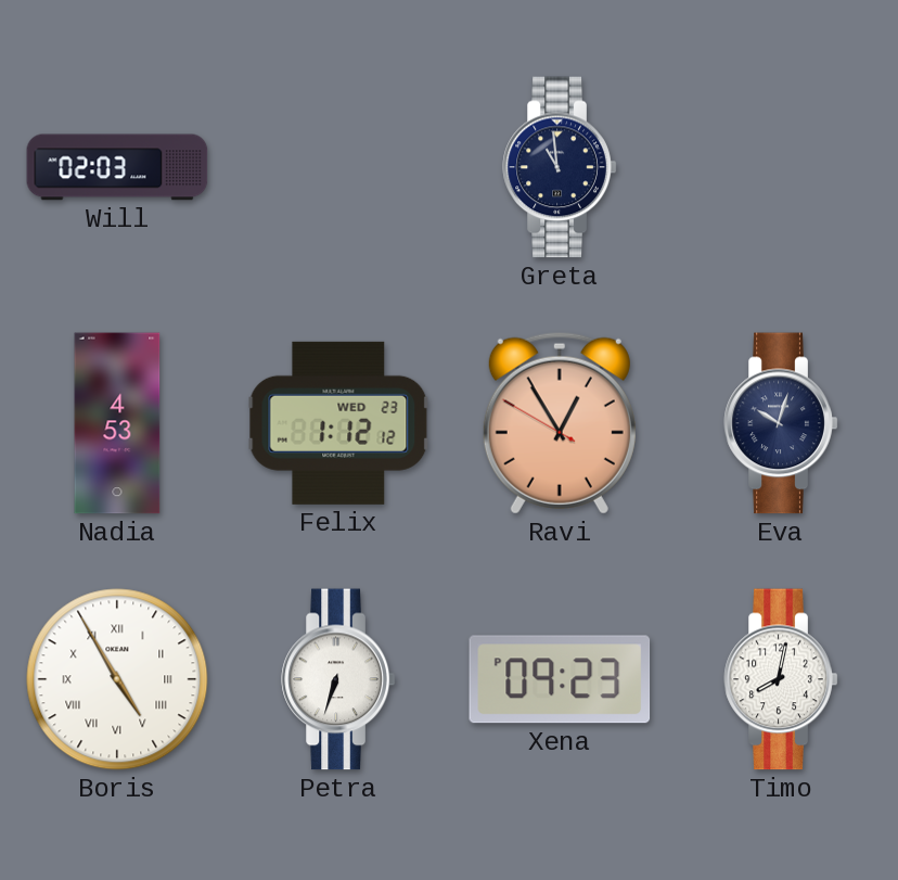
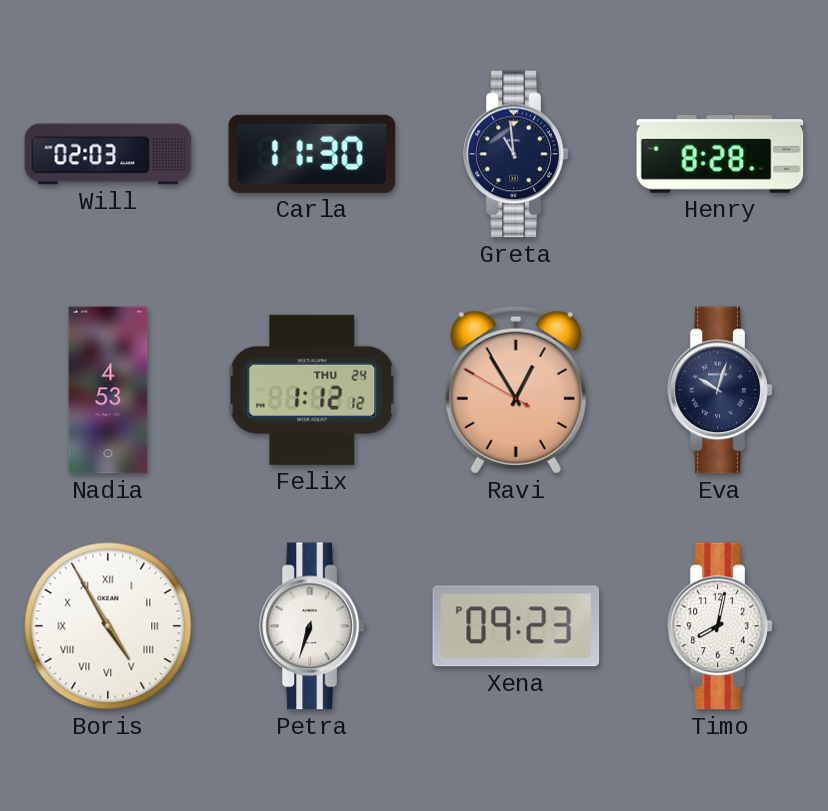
Carla: none -> 11:30
Henry: none -> 8:28
Felix date: WED 23 -> THU 24
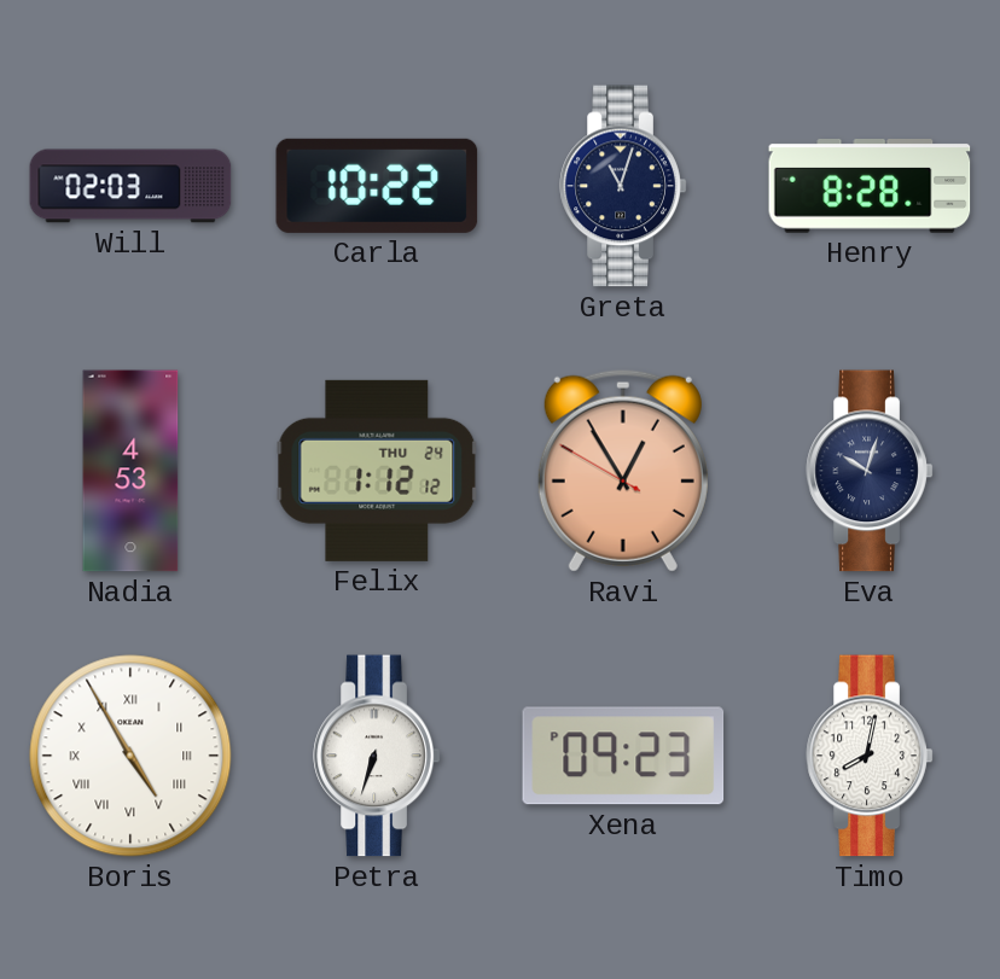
Carla: 11:30 -> 10:22
Greta: 10:59 -> 11:03
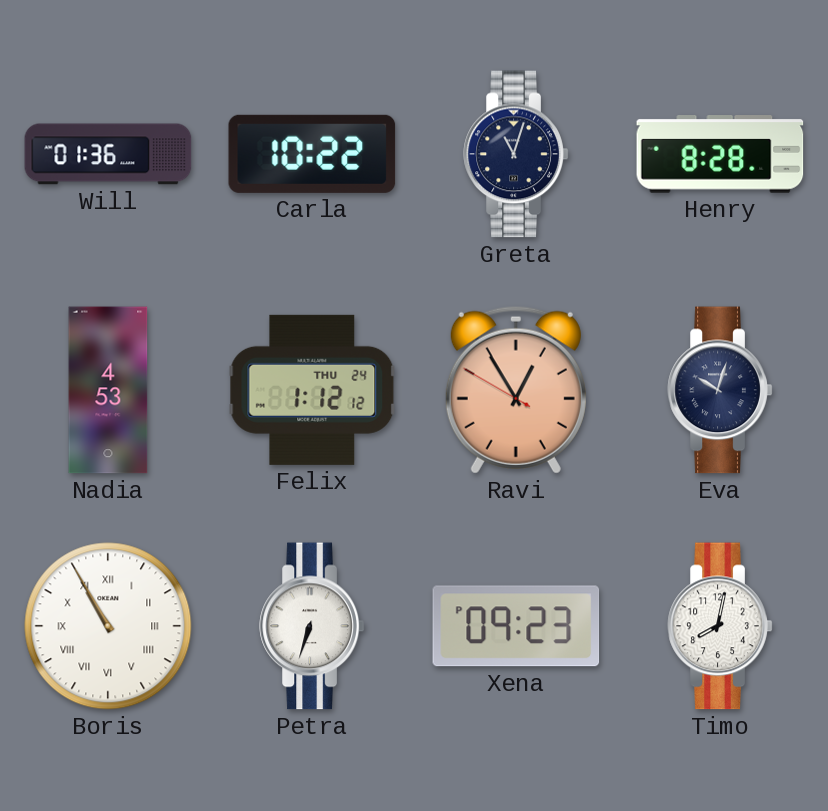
Will: 02:03 -> 01:36
Boris: 4:55 -> 10:55
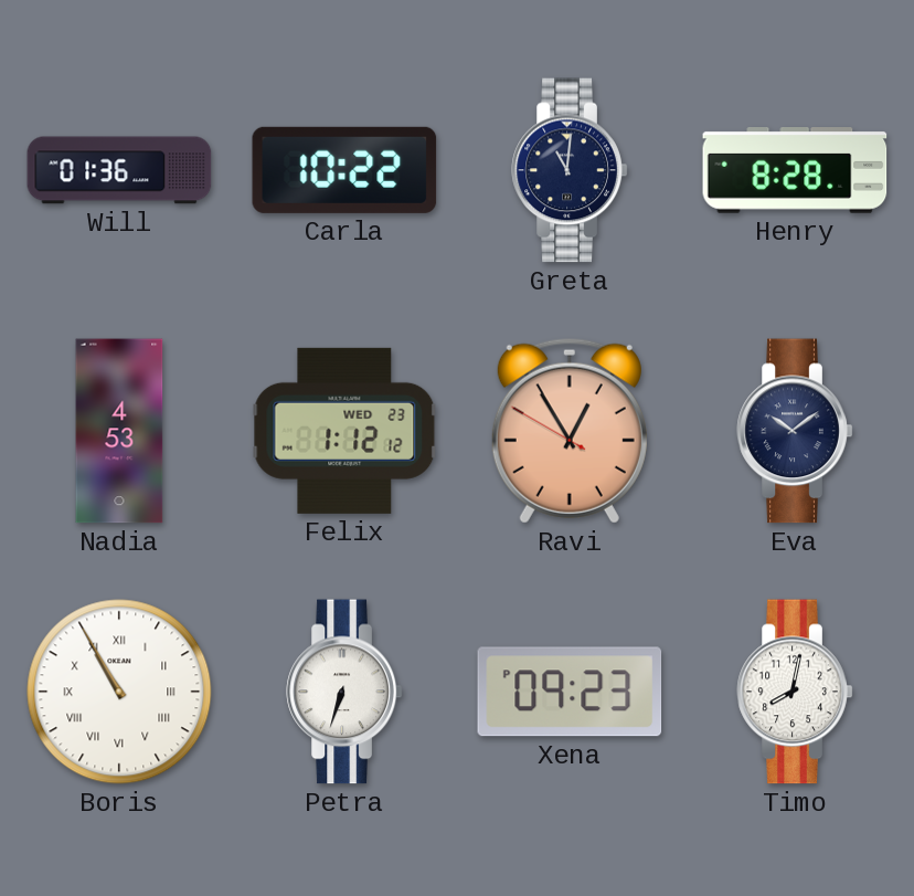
Greta: 11:03 -> 11:01
Felix date: THU 24 -> WED 23
Eva: 10:03 -> 10:09
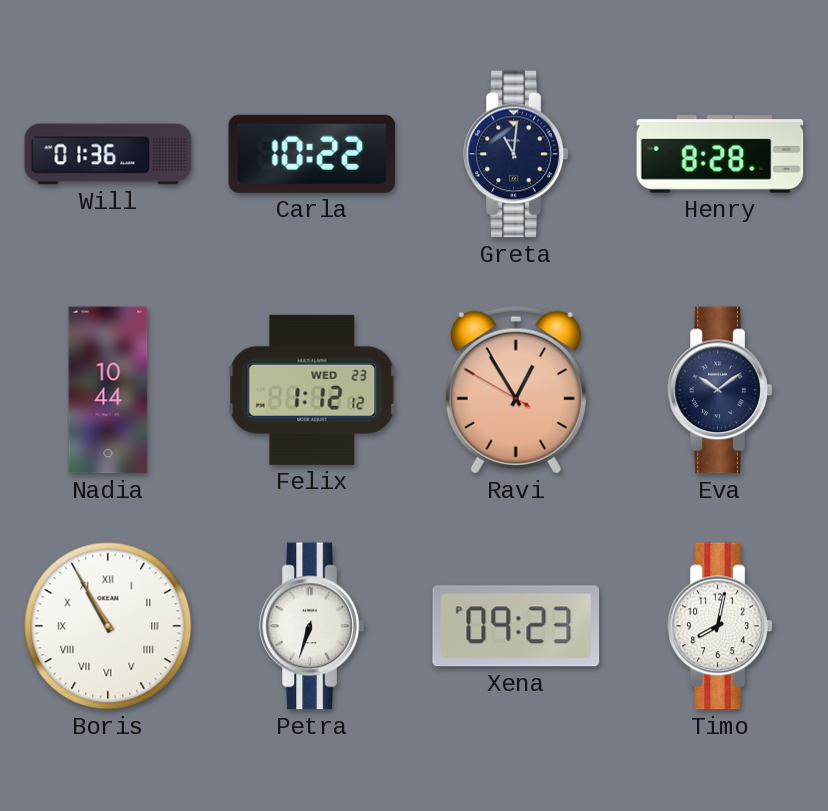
Nadia: 4:53 -> 10:44
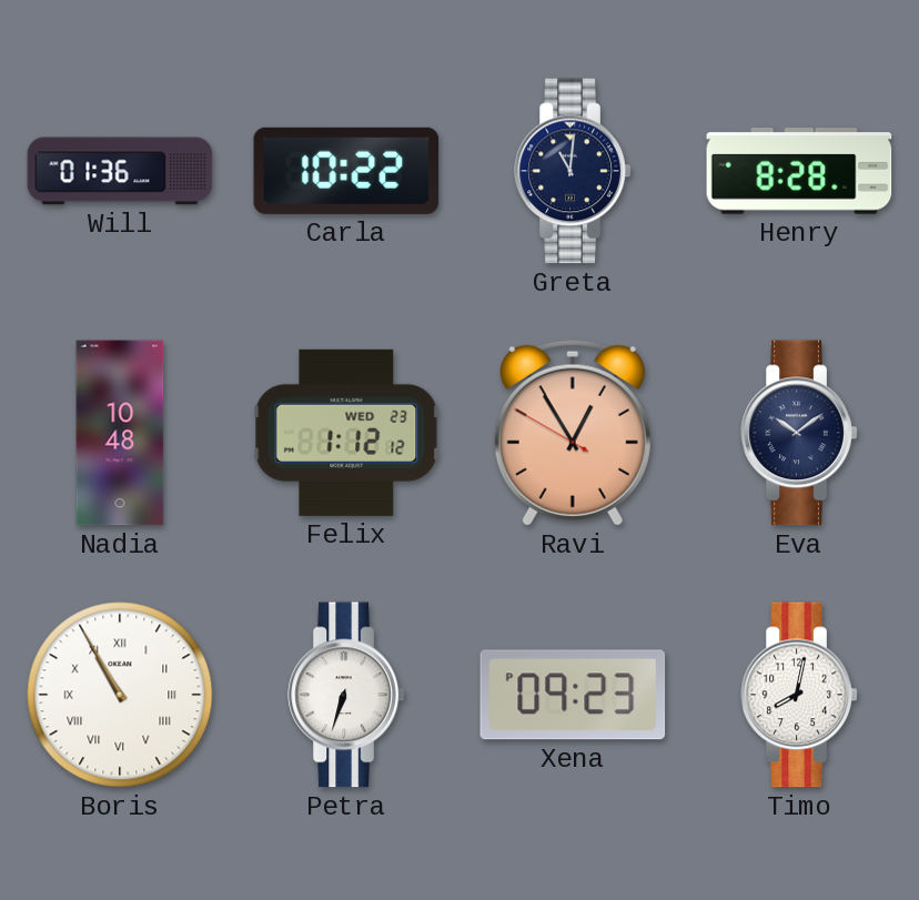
Nadia: 10:44 -> 10:48
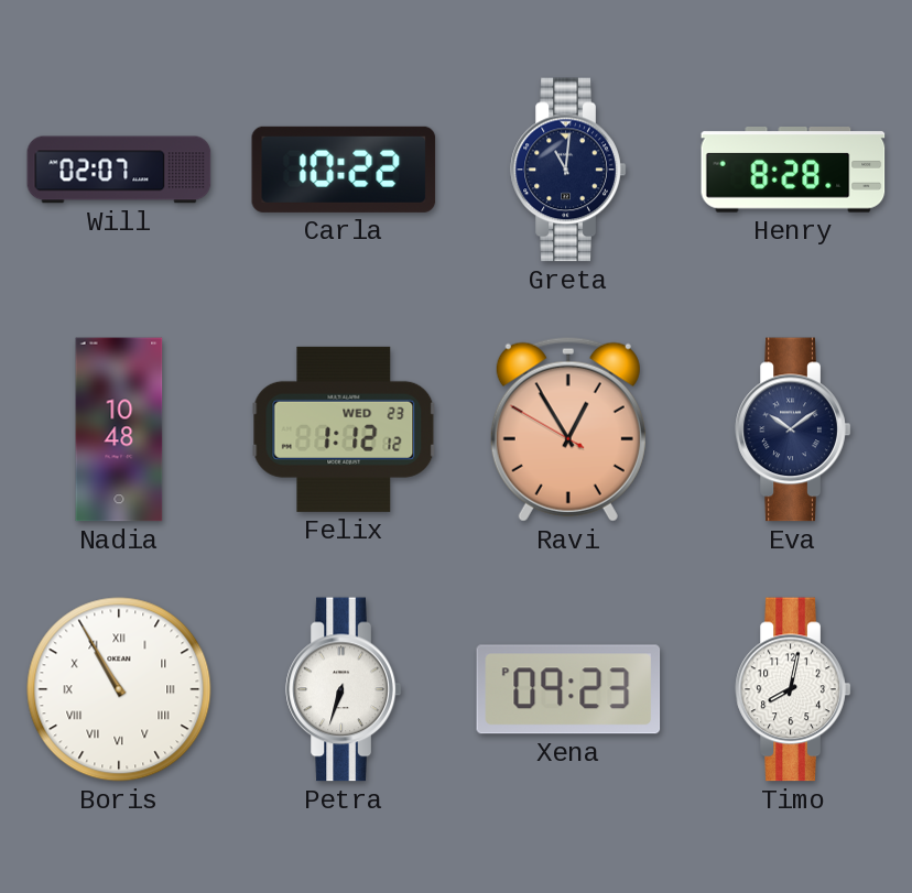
Will: 01:36 -> 02:07
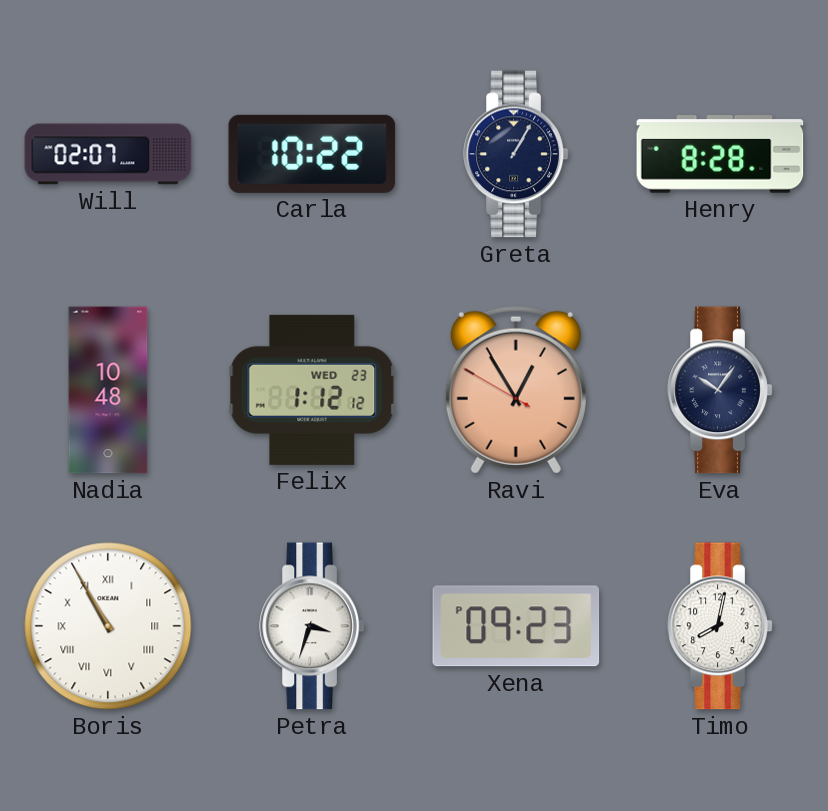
Greta: 11:01 -> 1:05
Eva: 10:09 -> 10:06
Petra: 6:33 -> 3:33
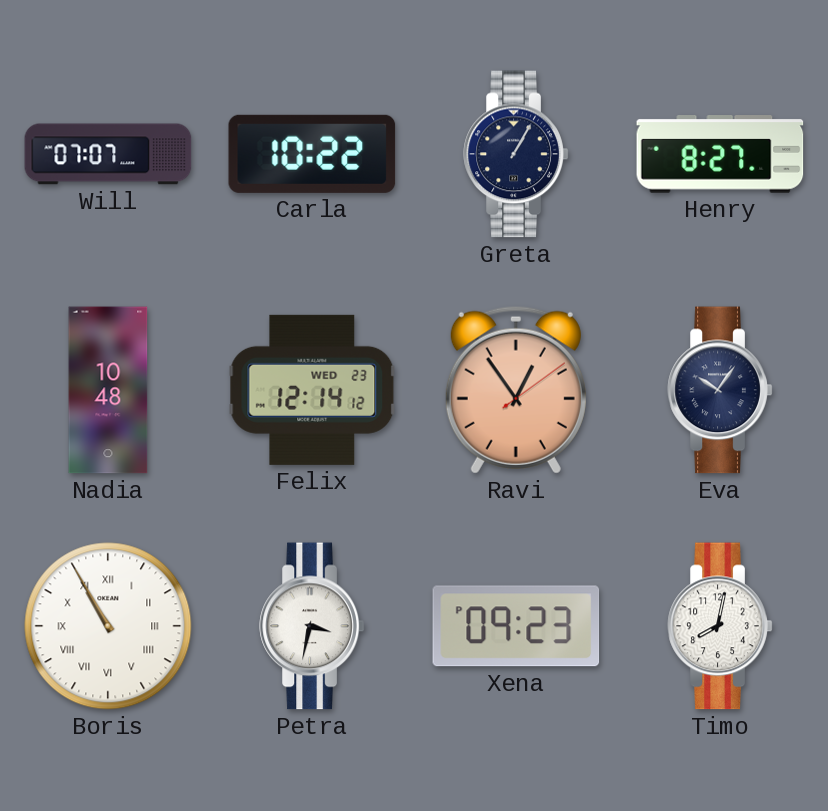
Will: 02:07 -> 07:07
Henry: 8:28 -> 8:27
Felix: 1:12 -> 12:14
Ravi: 12:54:50 -> 12:54:09
Petra: 3:33 -> 3:32
